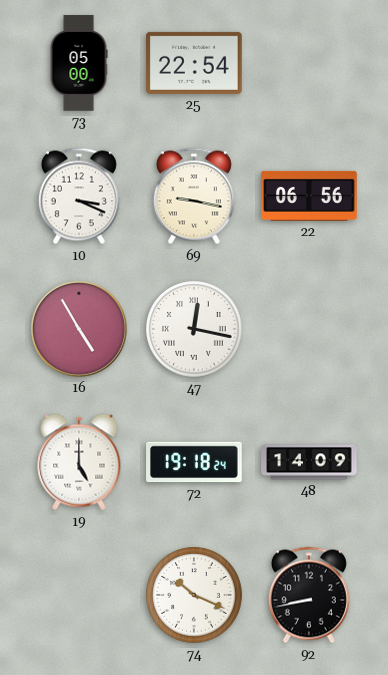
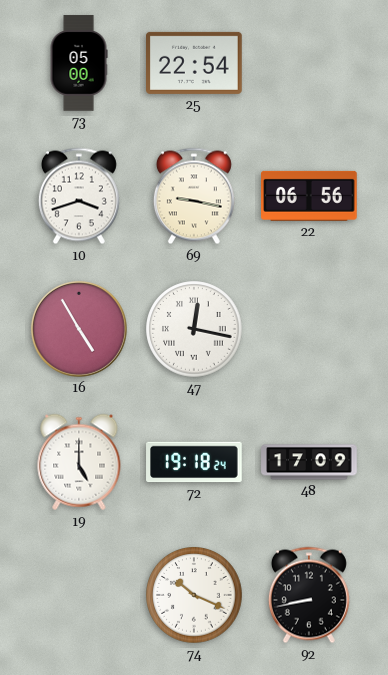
10: 3:19 -> 3:42
48: 14:09 -> 17:09
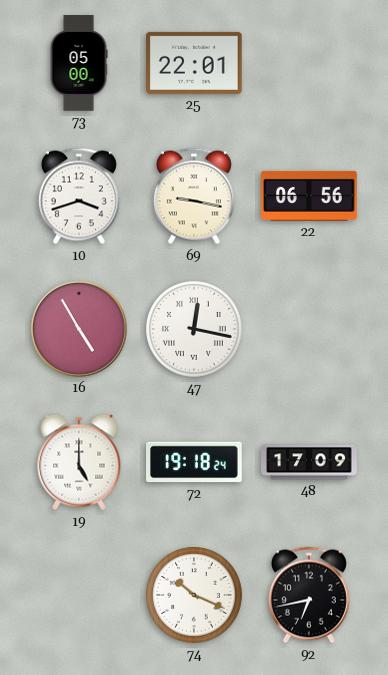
25: 22:54 -> 22:01
92: 8:43 -> 6:43
